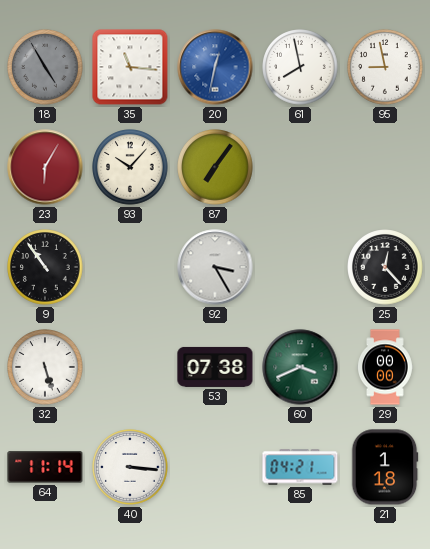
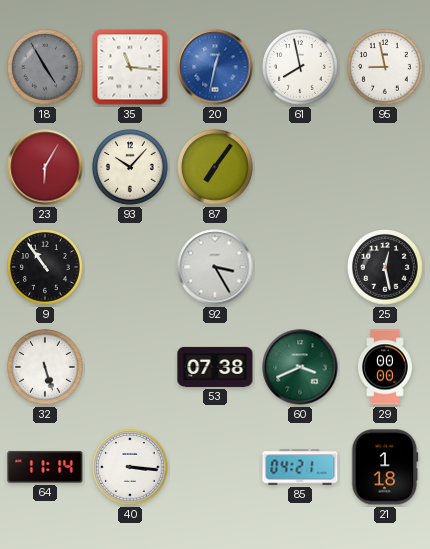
25: 12:23 -> 12:28
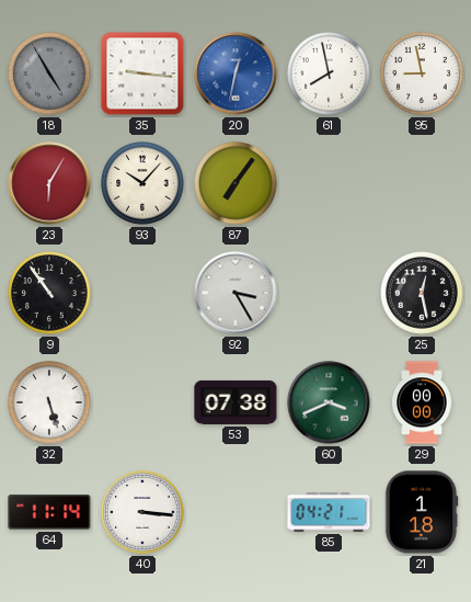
35: 11:16 -> 9:16
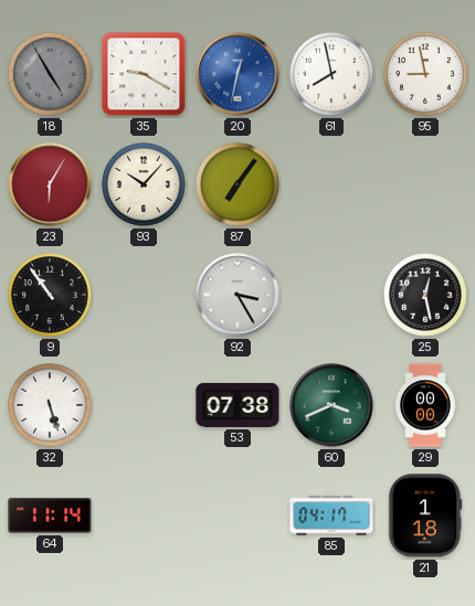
35: 9:16 -> 9:20
40: 3:16 -> none
85: 04:21 -> 04:17
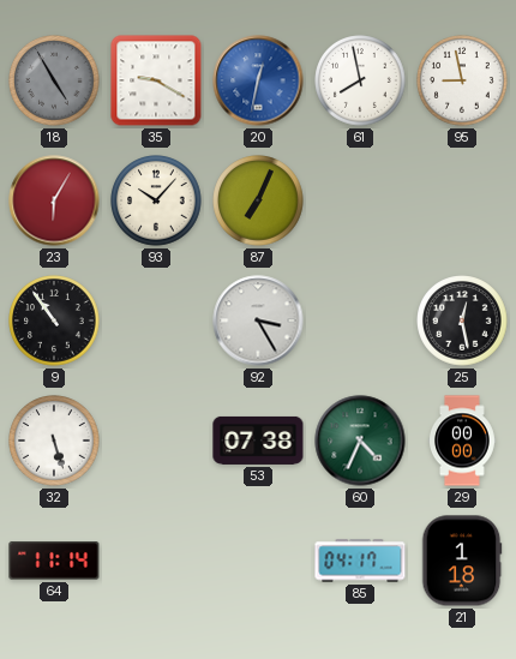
87: 7:06 -> 7:04
60: 3:41 -> 4:34
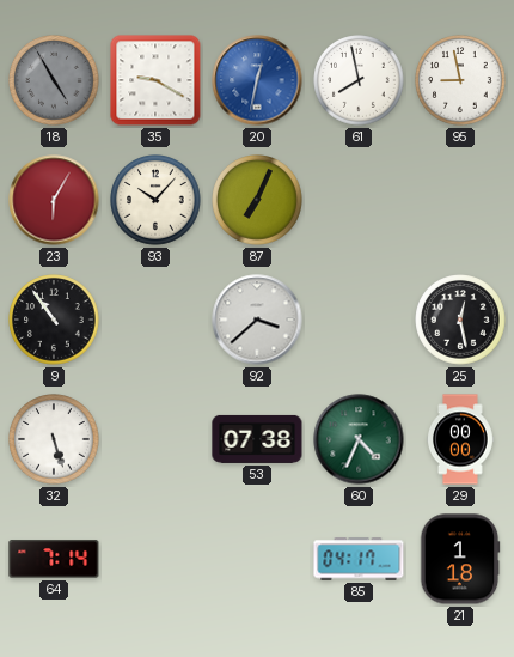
92: 3:25 -> 3:38
64: 11:14 -> 7:14
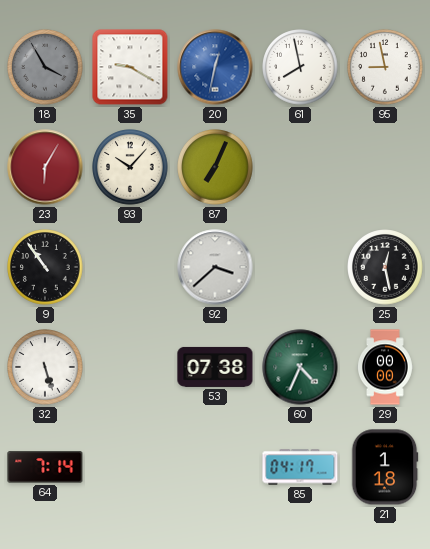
18: 4:55 -> 3:55
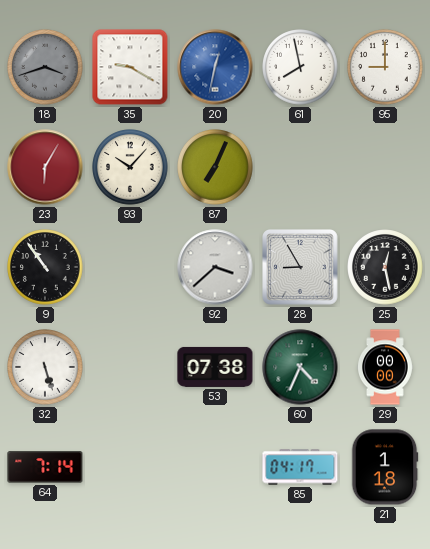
18: 3:55 -> 3:42
95: 8:58 -> 9:00
28: none -> 8:55
